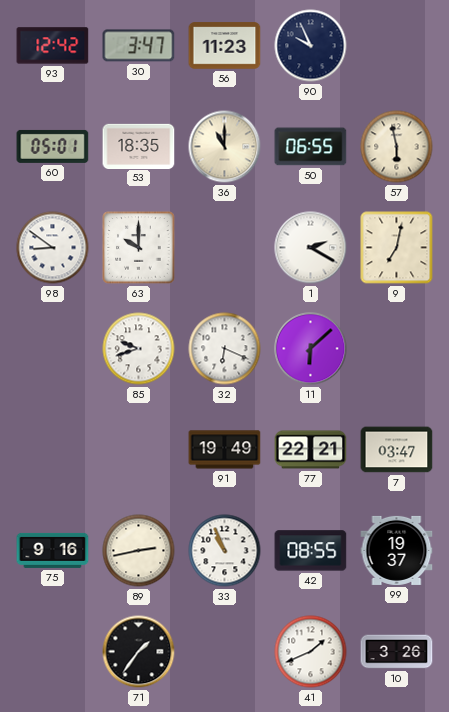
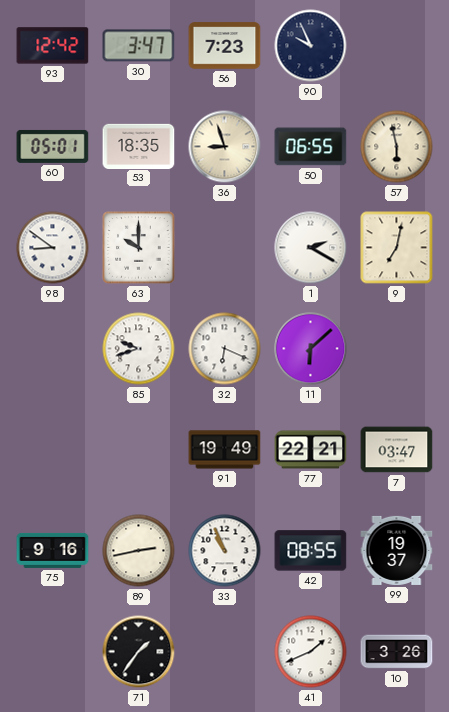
56: 11:23 -> 7:23
36: 11:00 -> 8:57
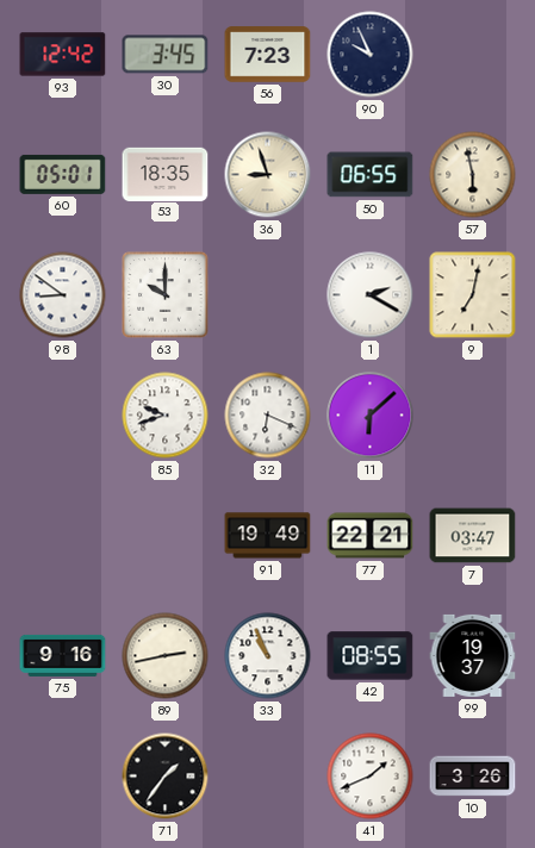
30: 3:47 -> 3:45
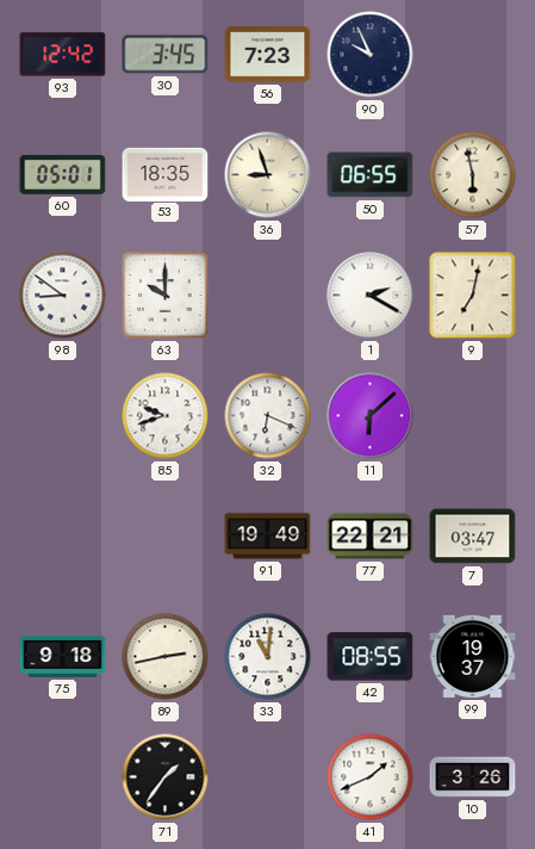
75: 9:16 -> 9:18
33: 10:56 -> 11:01
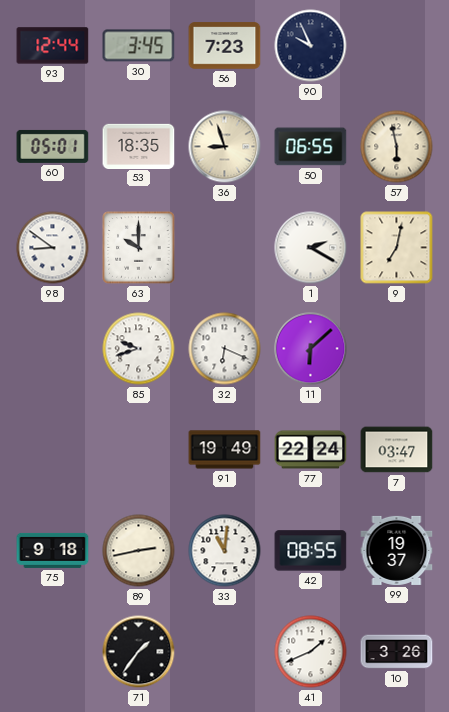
93: 12:42 -> 12:44
77: 22:21 -> 22:24
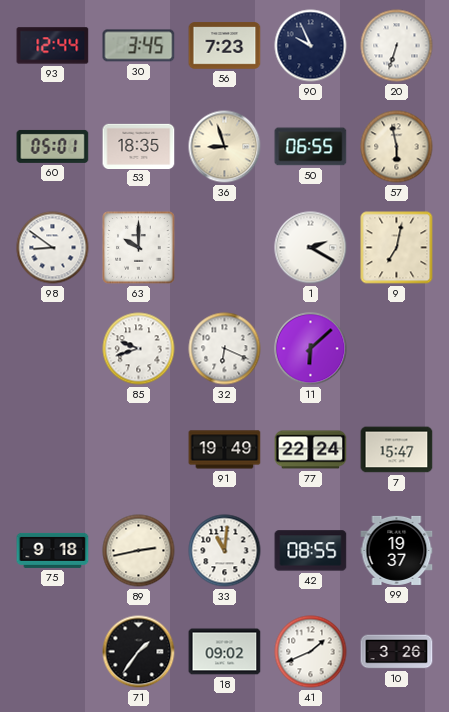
20: none -> 6:33
7: 03:47 -> 15:47
18: none -> 09:02
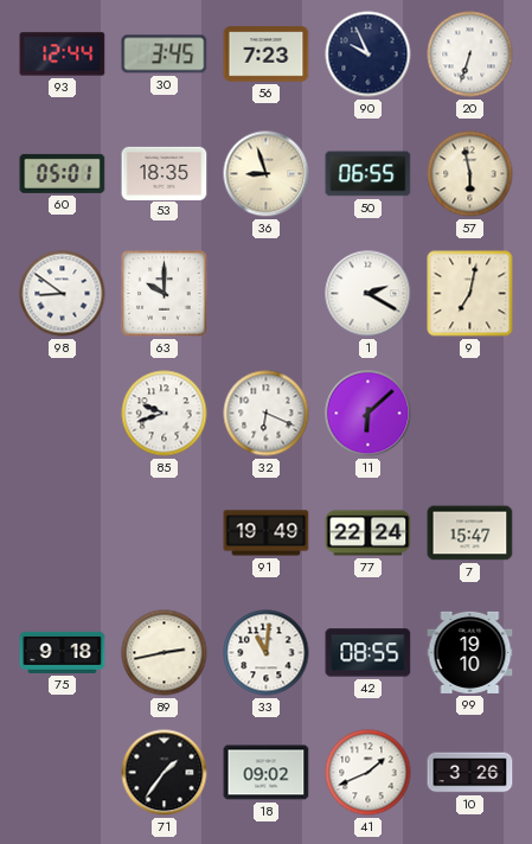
99: 19:37 -> 19:10
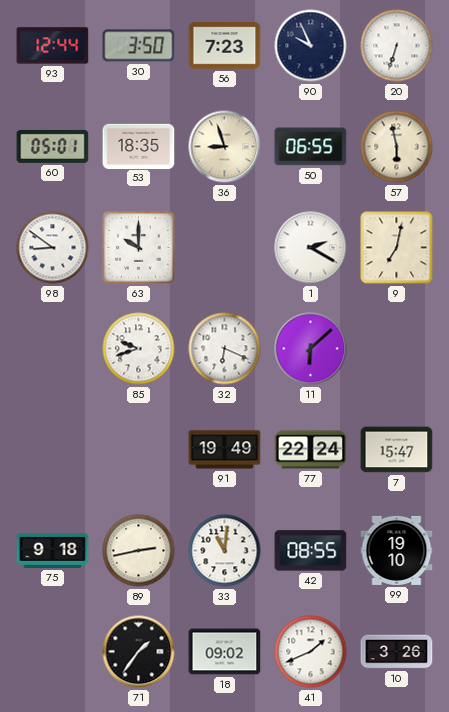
30: 3:45 -> 3:50
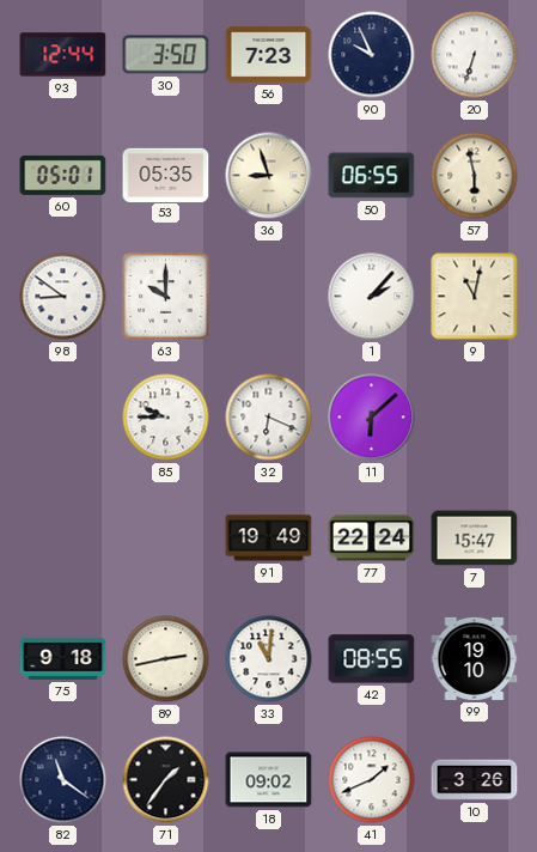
53: 18:35 -> 05:35
1: 2:20 -> 2:07
9: 7:02 -> 11:02
85: 9:42 -> 9:45
82: none -> 11:21
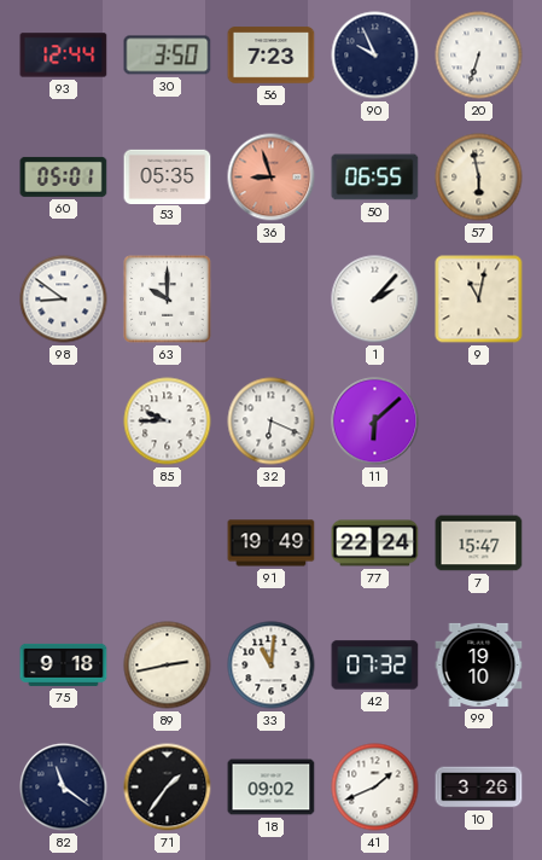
36 dial: cream -> salmon
42: 08:55 -> 07:32
